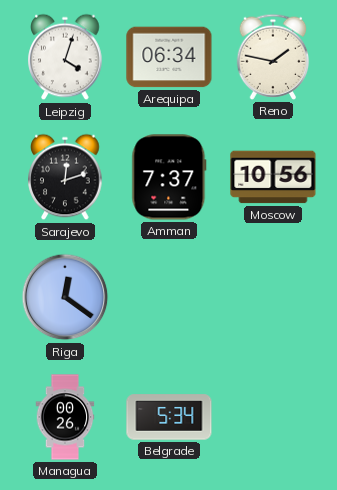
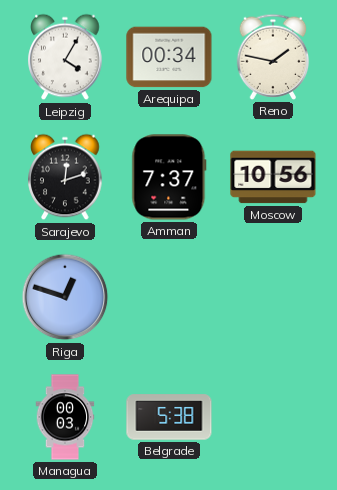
Leipzig: 4:03 -> 4:05
Arequipa: 06:34 -> 00:34
Riga: 12:21 -> 12:48
Managua: 00:26 -> 00:03
Belgrade: 5:34 -> 5:38
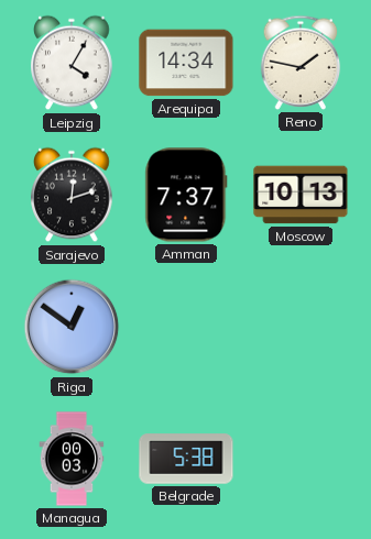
Arequipa: 00:34 -> 14:34
Moscow: 10:56 -> 10:13
Riga: 12:48 -> 12:51
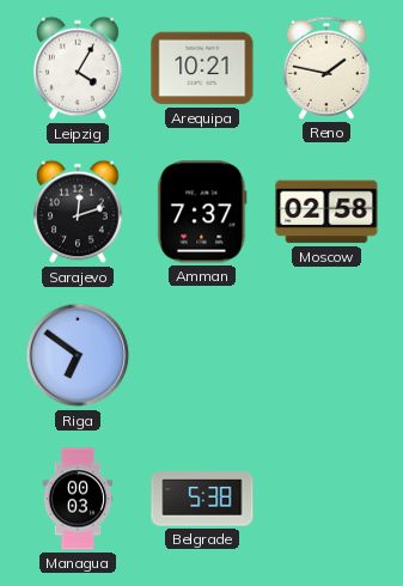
Arequipa: 14:34 -> 10:21
Moscow: 10:13 -> 02:58
Riga: 12:51 -> 6:51
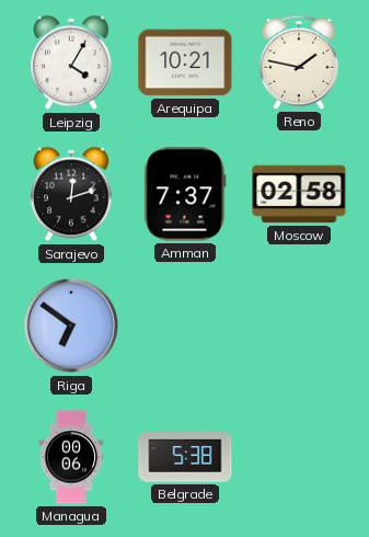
Managua: 00:03 -> 00:06
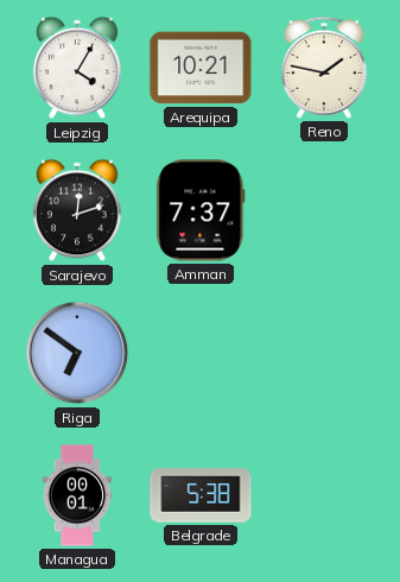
Moscow: 02:58 -> none
Managua: 00:06 -> 00:01
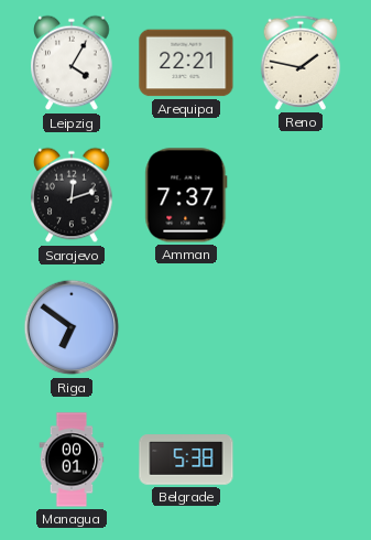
Arequipa: 10:21 -> 22:21
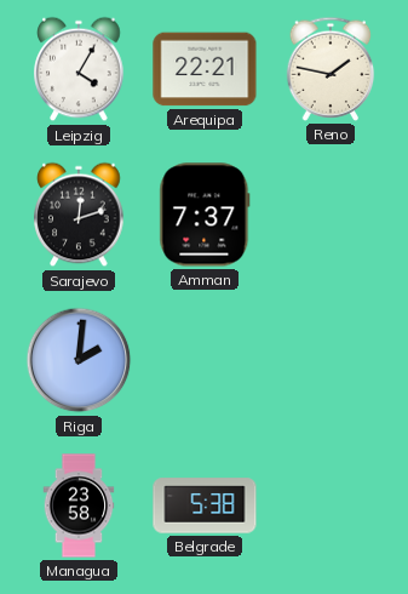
Riga: 6:51 -> 2:01
Managua: 00:01 -> 23:58
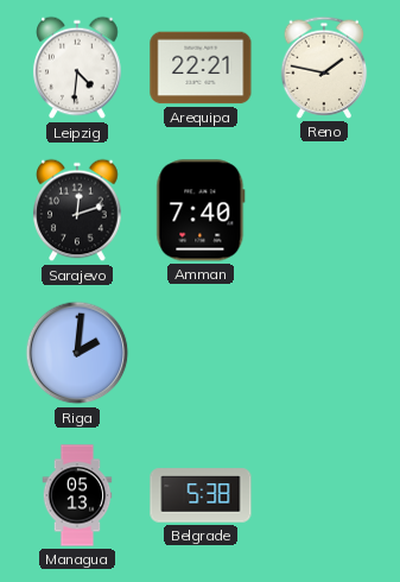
Leipzig: 4:05 -> 4:31
Amman: 7:37 -> 7:40
Managua: 23:58 -> 05:13
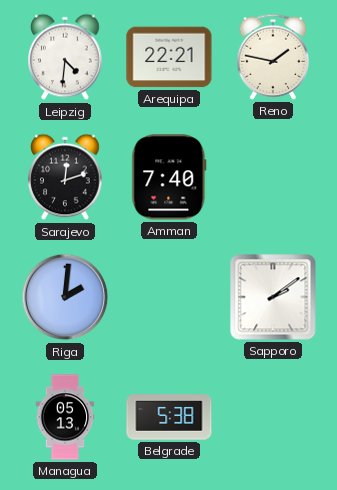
Sapporo: none -> 2:09
